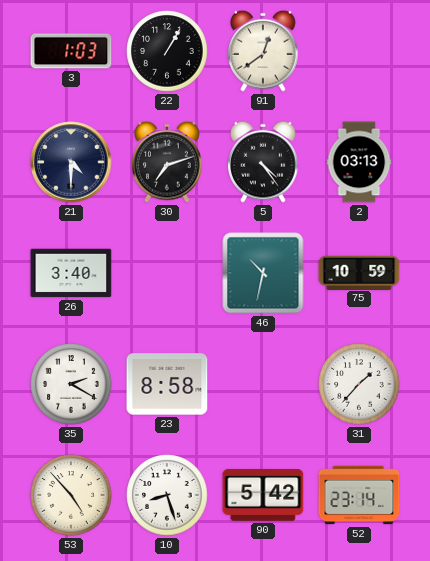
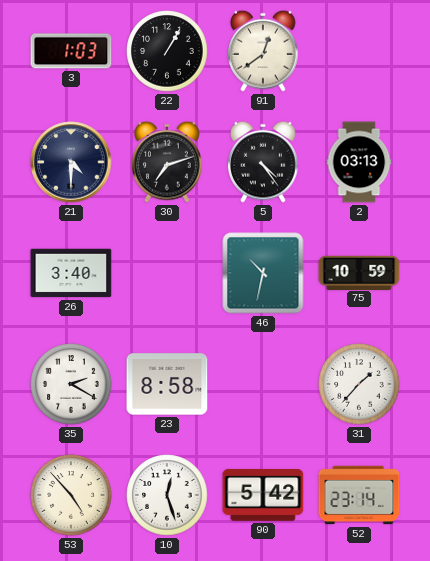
10: 8:27 -> 12:27
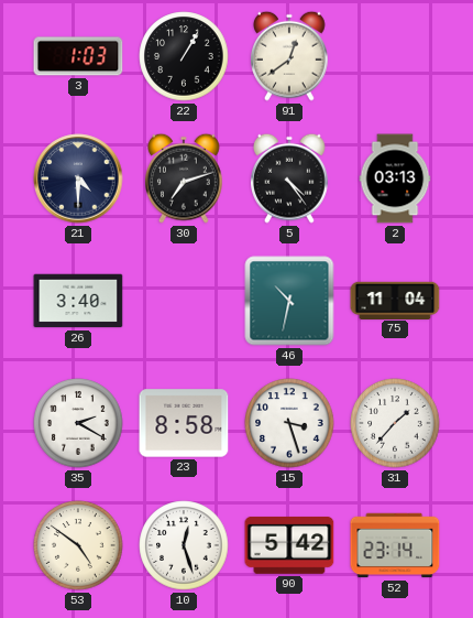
75: 10:59 -> 11:04
15: none -> 3:27
53: 4:53 -> 4:51
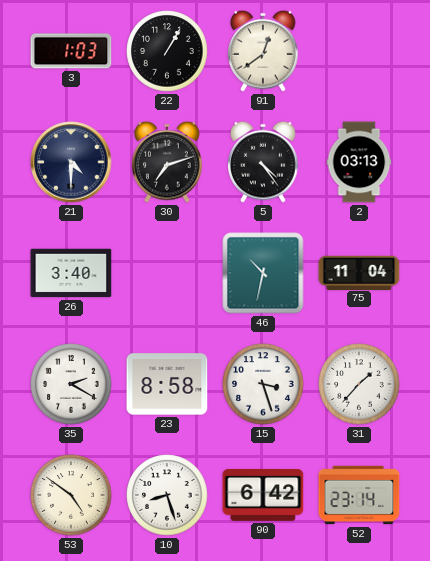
10: 12:27 -> 8:27
90: 5:42 -> 6:42
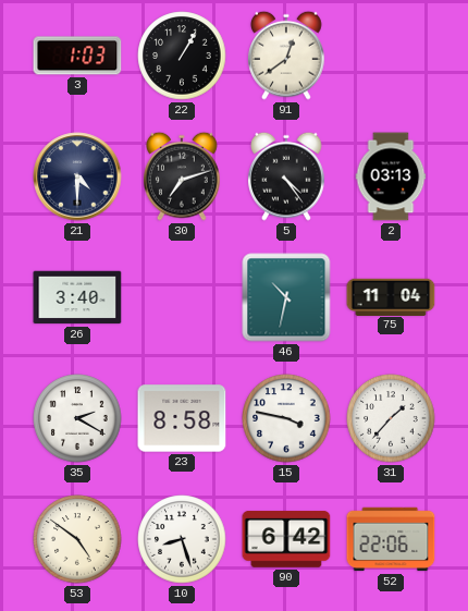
15: 3:27 -> 3:47
52: 23:14 -> 22:06
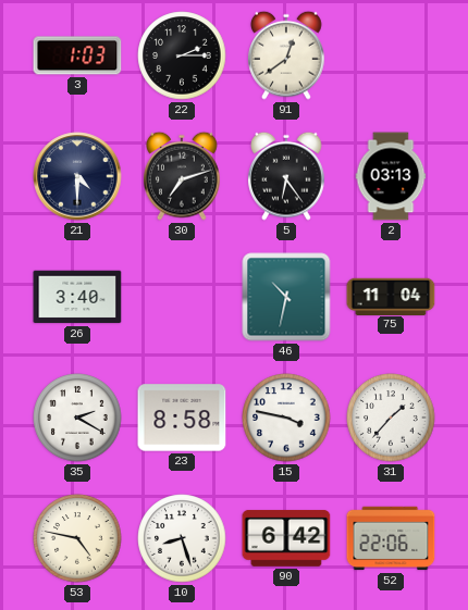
22: 1:05 -> 2:15
5: 4:24 -> 6:24
53: 4:51 -> 4:47
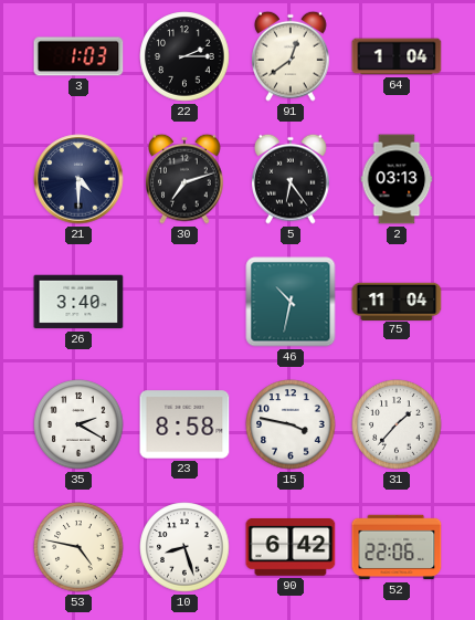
64: none -> 1:04
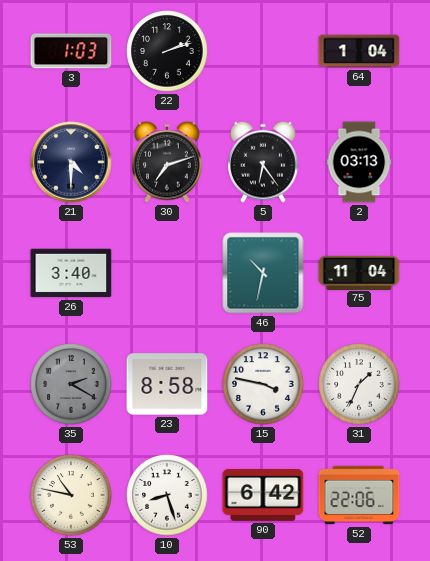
22: 2:15 -> 2:12
91: 12:39 -> none
35 dial: white -> grey
31: 1:37 -> 1:34
53: 4:47 -> 10:47
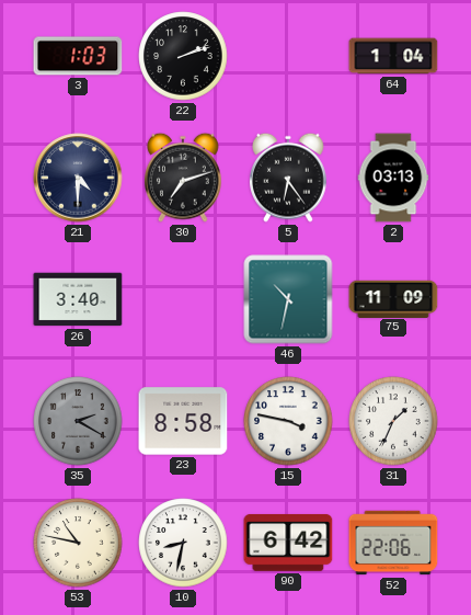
75: 11:04 -> 11:09
10: 8:27 -> 8:32
